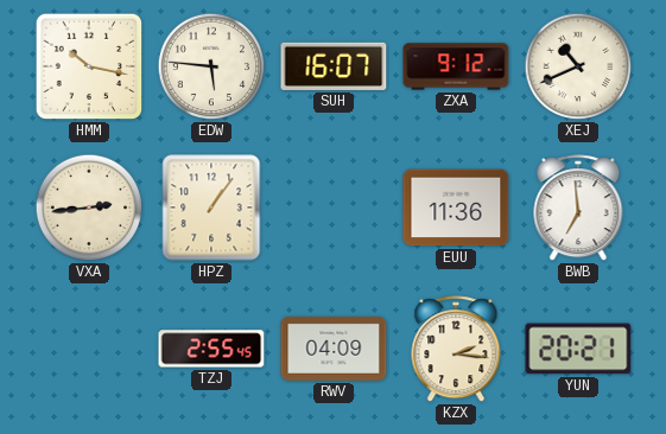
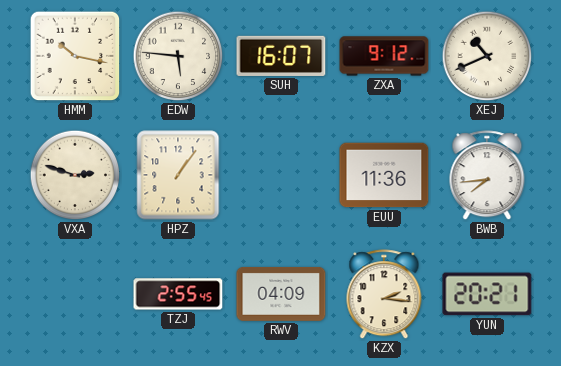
VXA: 2:44 -> 2:48
BWB: 6:59 -> 7:44
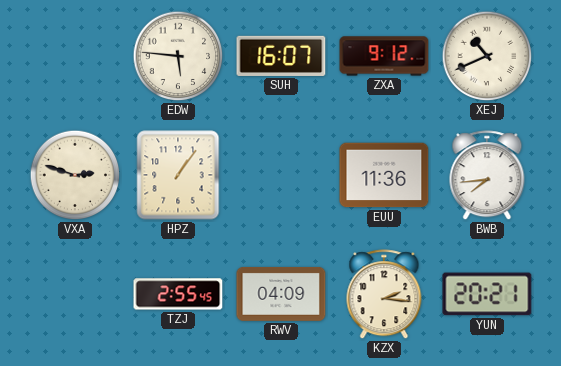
HMM: 10:17 -> none
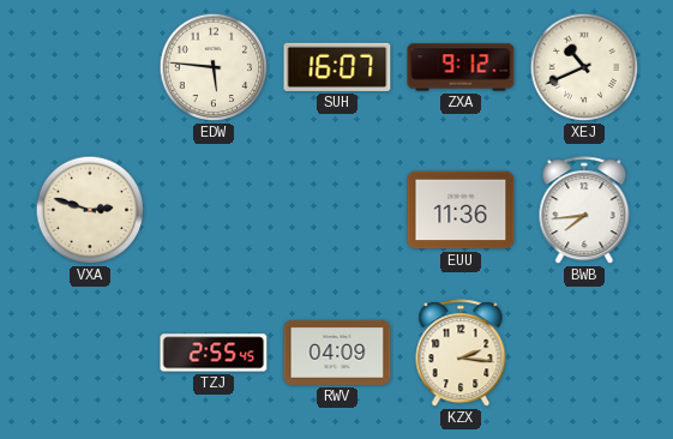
HPZ: 1:06 -> none
YUN: 20:21 -> none
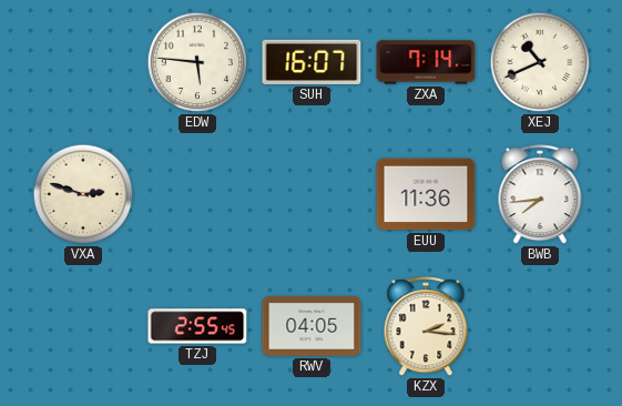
ZXA: 9:12 -> 7:14
RWV: 04:09 -> 04:05
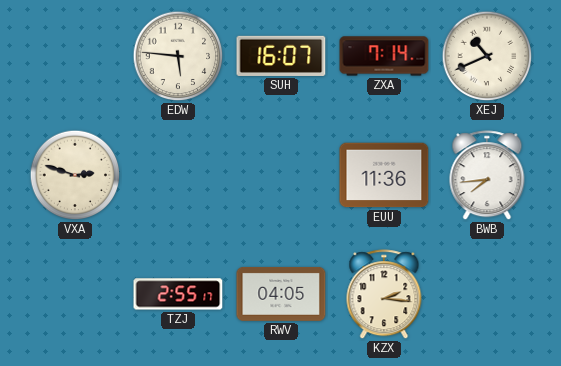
TZJ: 2:55:45 -> 2:55:17
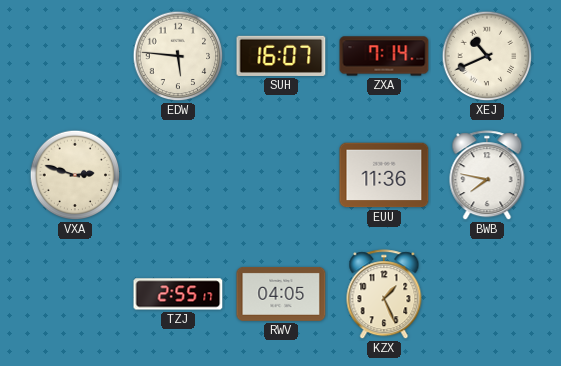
BWB: 7:44 -> 7:47
KZX: 2:16 -> 1:26
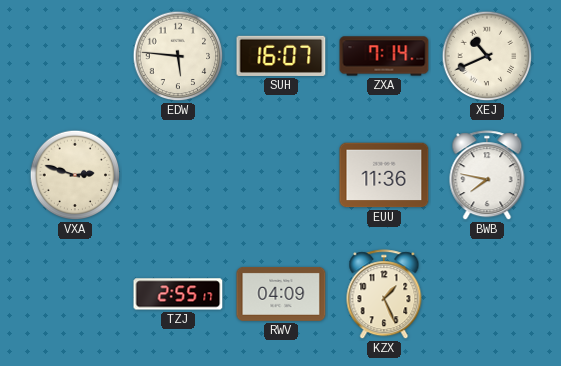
RWV: 04:05 -> 04:09
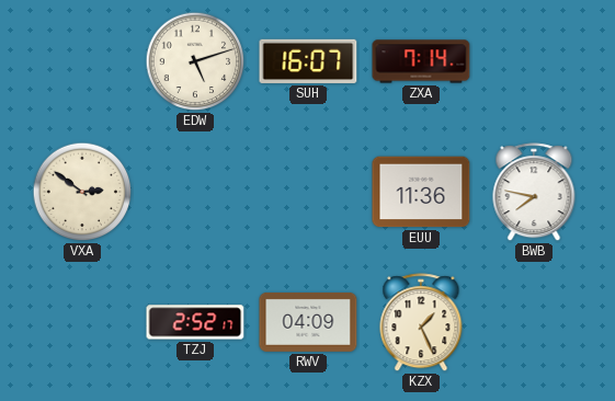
EDW: 5:46 -> 5:12
XEJ: 10:41 -> none
VXA: 2:48 -> 2:51
TZJ: 2:55 -> 2:52
